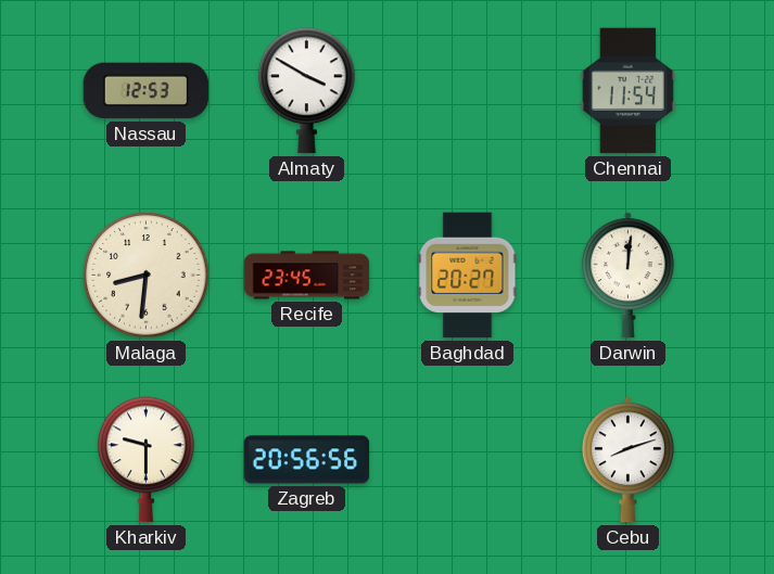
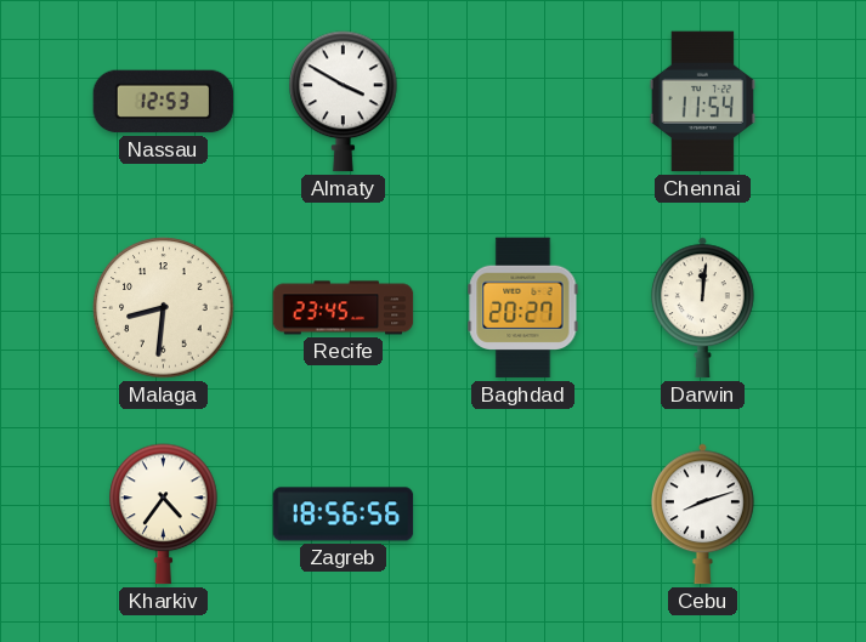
Kharkiv: 9:30 -> 4:36
Zagreb: 20:56 -> 18:56
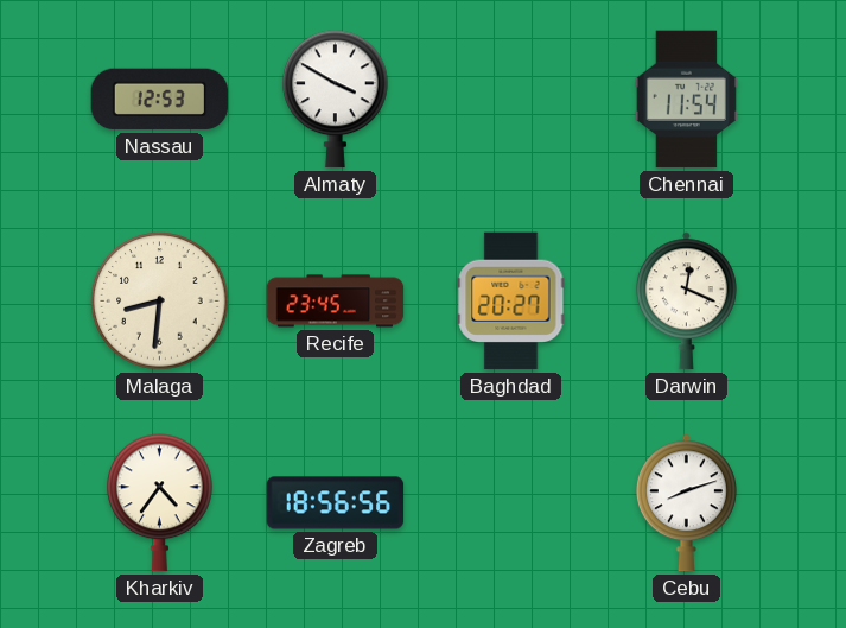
Darwin: 12:01 -> 12:19
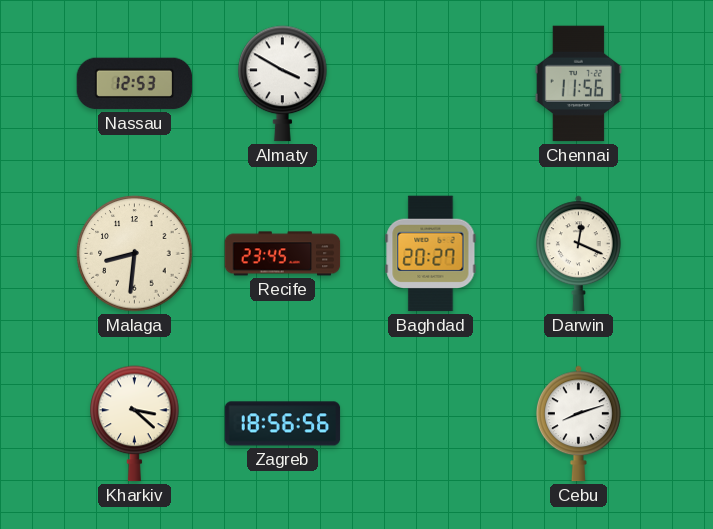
Chennai: 11:54 -> 11:56
Kharkiv: 4:36 -> 3:22
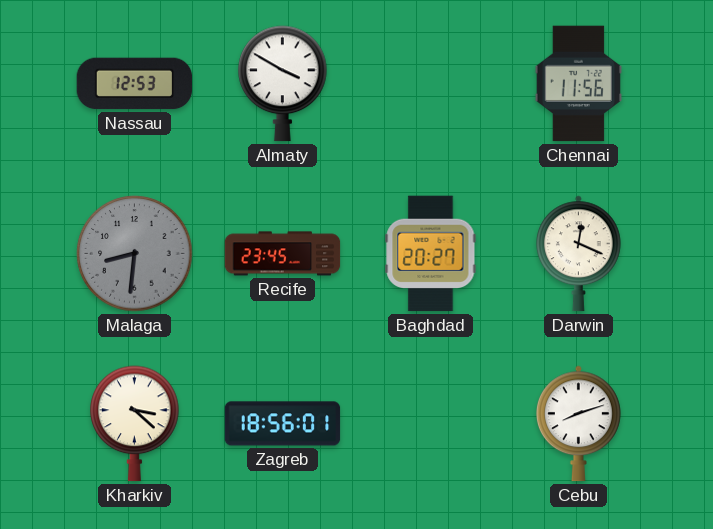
Malaga dial: cream -> grey
Zagreb: 18:56:56 -> 18:56:01
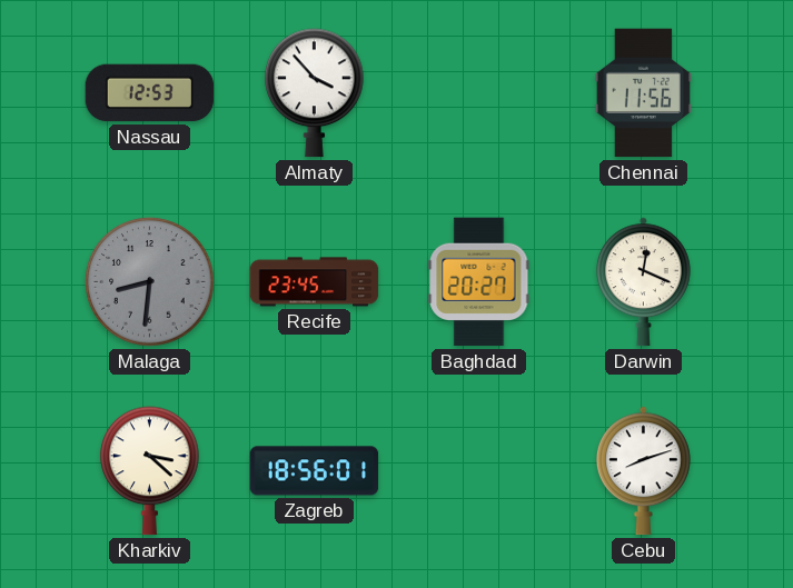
Almaty: 3:50 -> 3:53
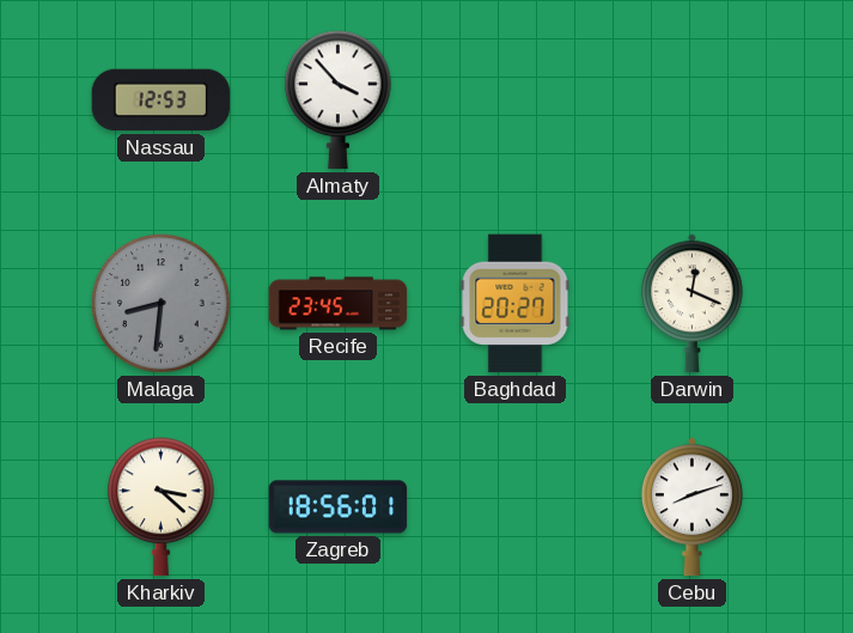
Chennai: 11:56 -> none
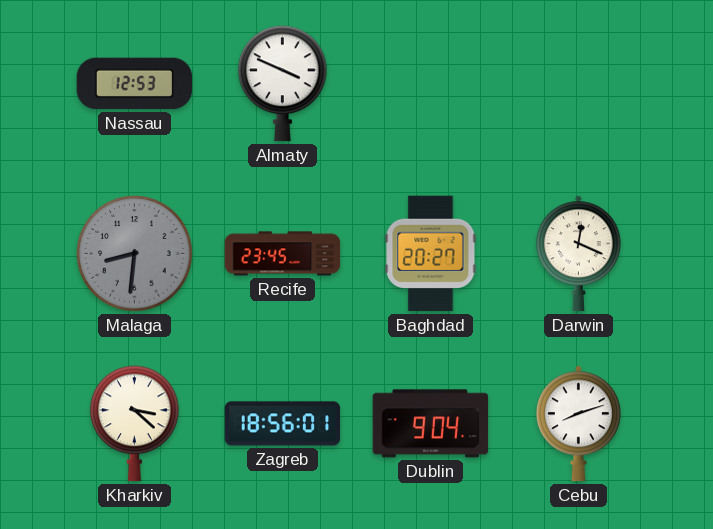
Almaty: 3:53 -> 3:49
Dublin: none -> 9:04
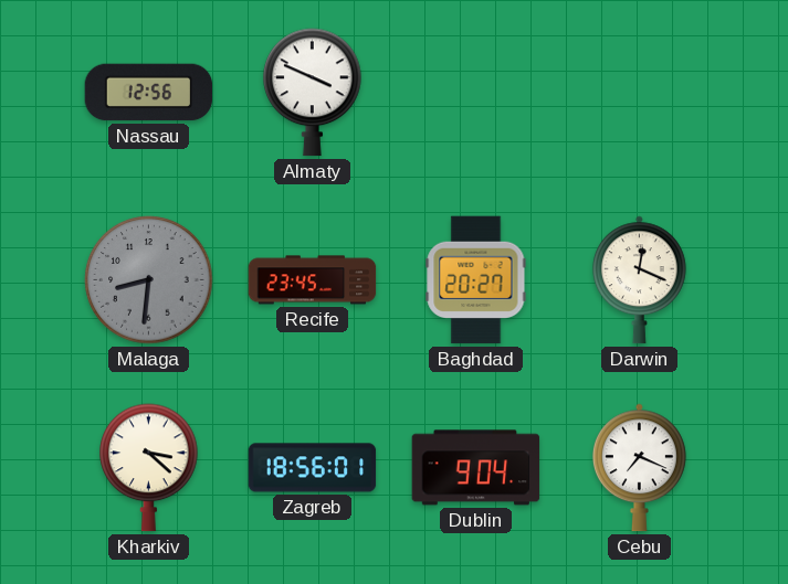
Nassau: 12:53 -> 12:56
Cebu: 8:12 -> 7:19
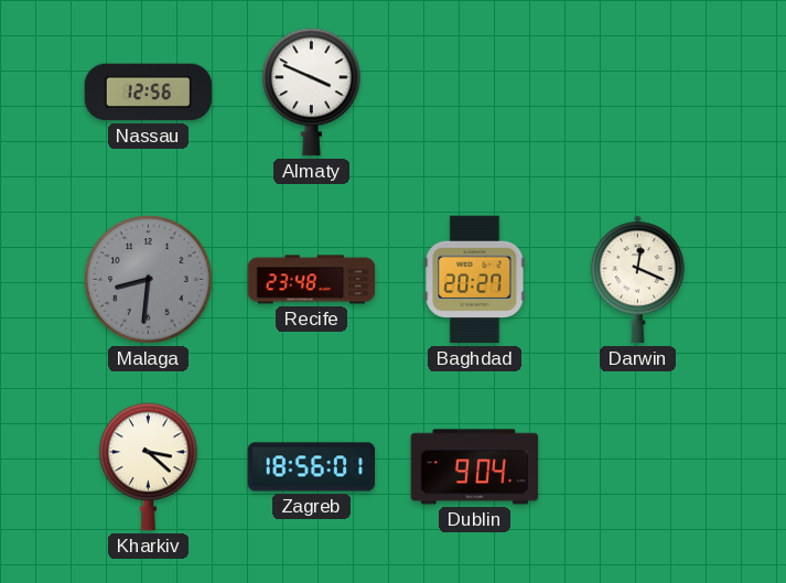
Recife: 23:45 -> 23:48
Cebu: 7:19 -> none
